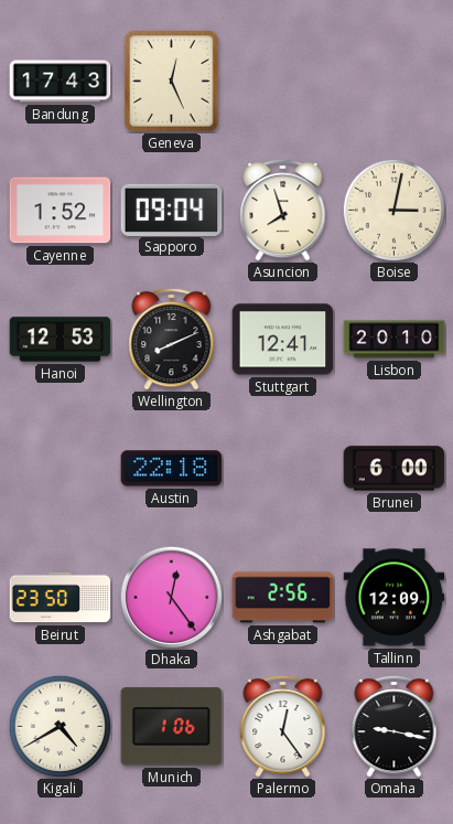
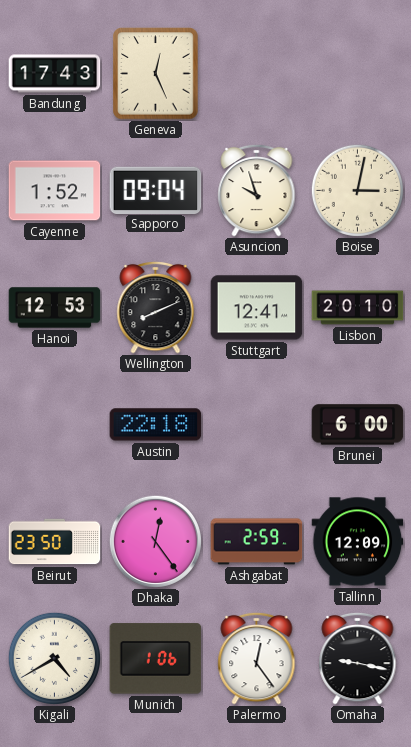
Asuncion: 7:57 -> 9:57
Ashgabat: 2:56 -> 2:59
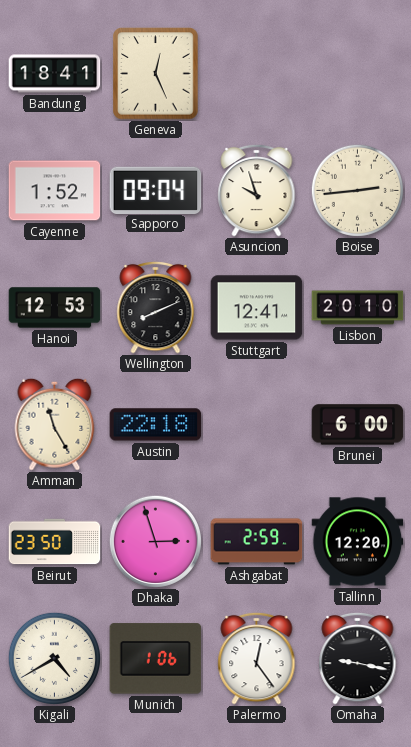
Bandung: 17:43 -> 18:41
Boise: 3:02 -> 2:44
Amman: none -> 11:25
Dhaka: 12:24 -> 2:57
Tallinn: 12:09 -> 12:20
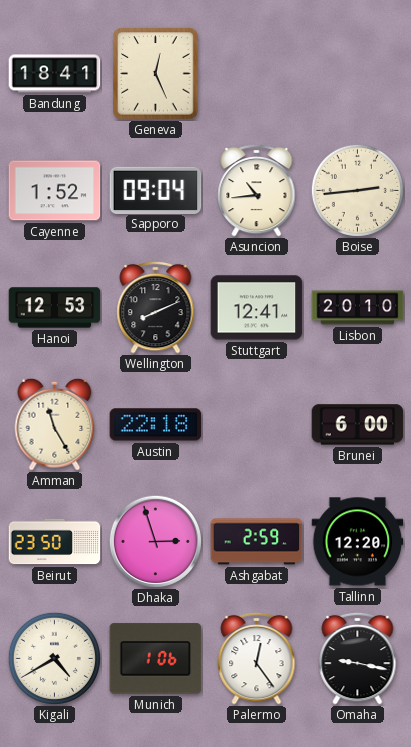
Asuncion: 9:57 -> 10:44
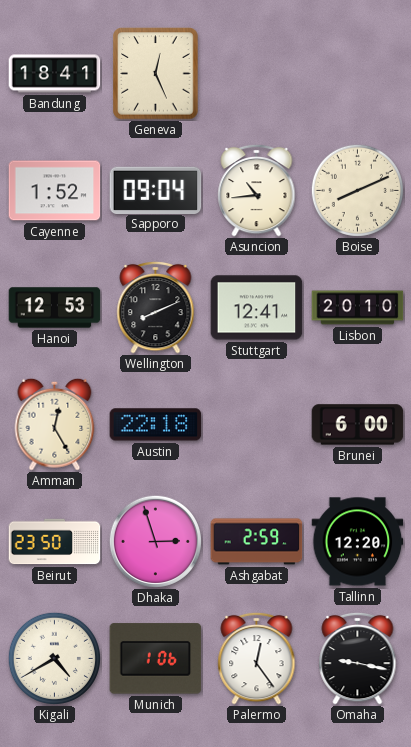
Boise: 2:44 -> 8:11
Amman: 11:25 -> 12:25
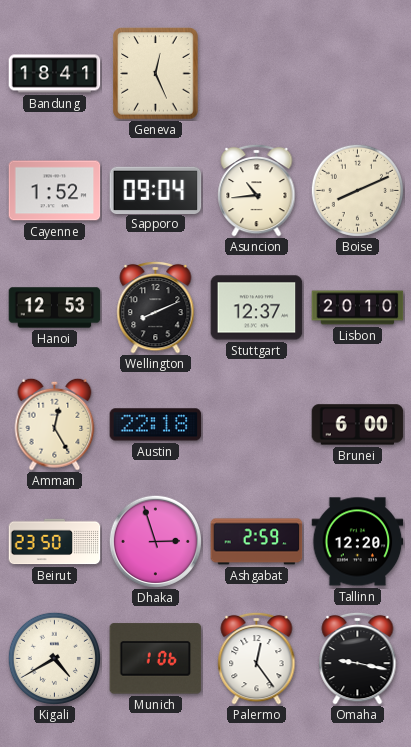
Stuttgart: 12:41 -> 12:37
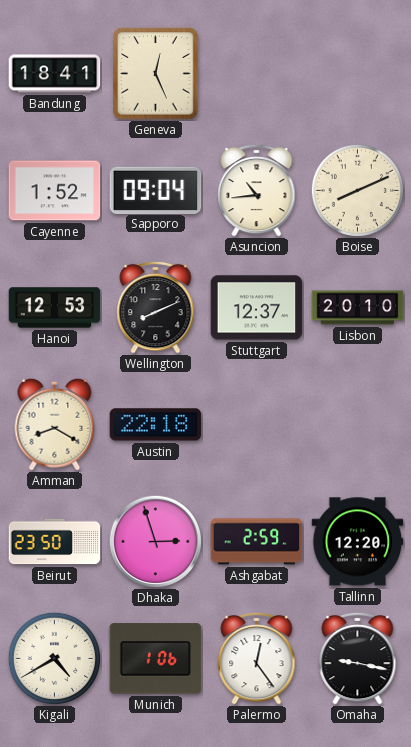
Amman: 12:25 -> 8:20
Brunei: 6:00 -> none
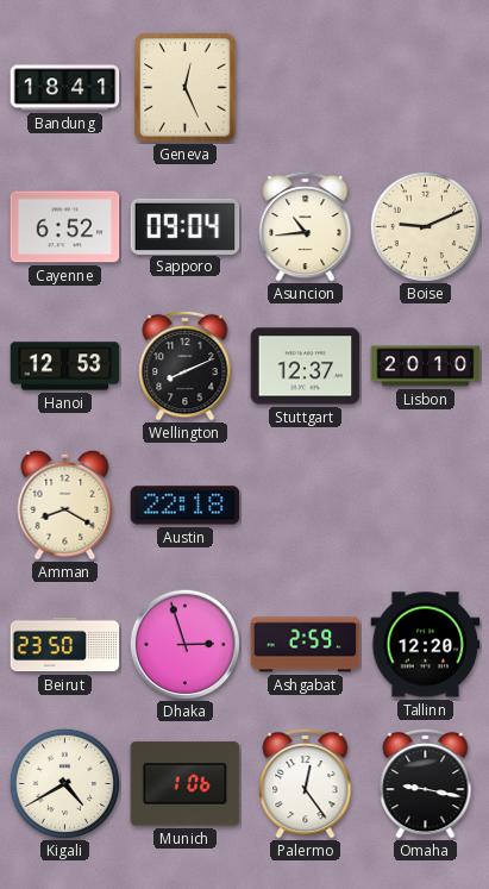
Cayenne: 1:52 -> 6:52
Boise: 8:11 -> 9:11
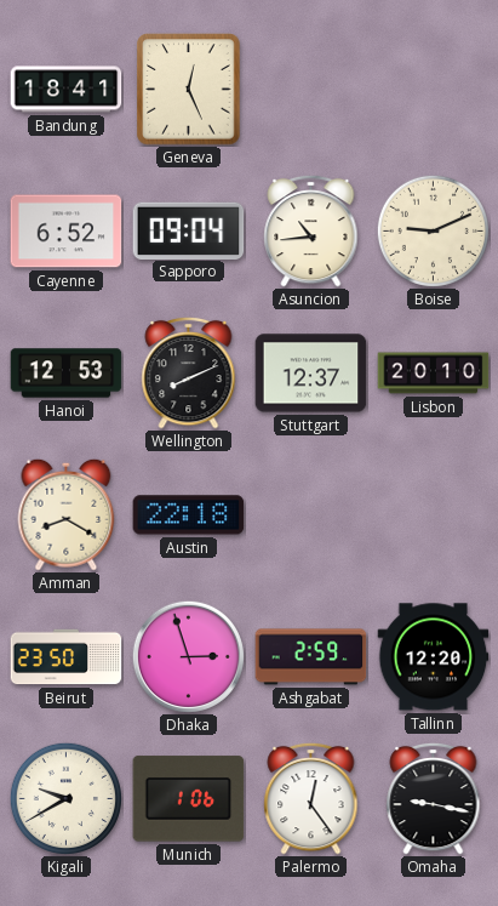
Kigali: 4:40 -> 9:40
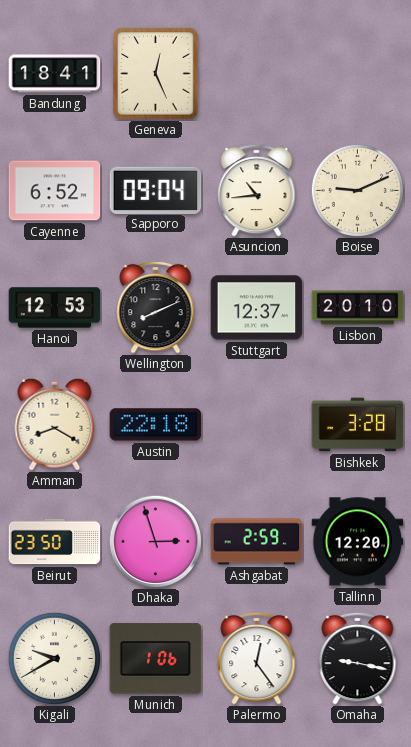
Bishkek: none -> 3:28
